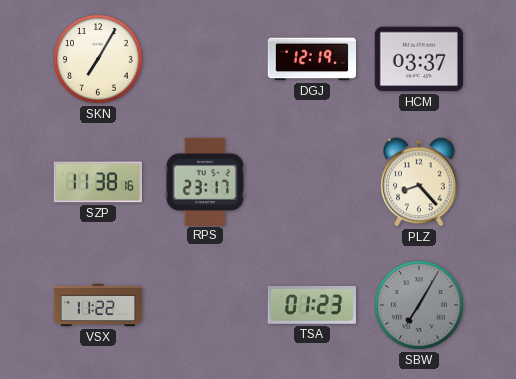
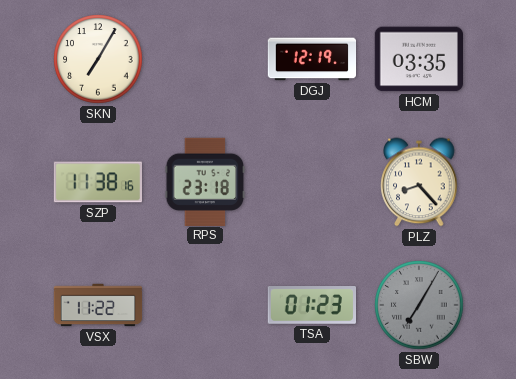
HCM: 03:37 -> 03:35
RPS: 23:17 -> 23:18
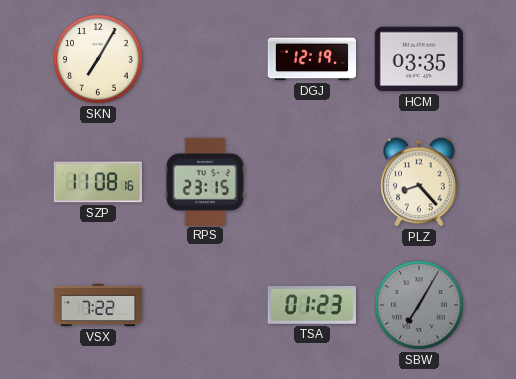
SZP: 11:38 -> 11:08
RPS: 23:18 -> 23:15
VSX: 11:22 -> 7:22
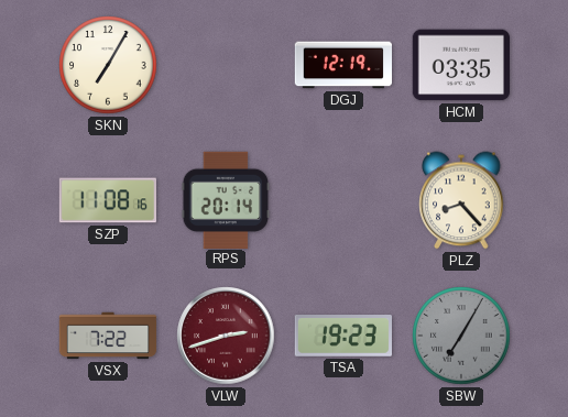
RPS: 23:15 -> 20:14
VLW: none -> 2:42
TSA: 01:23 -> 19:23
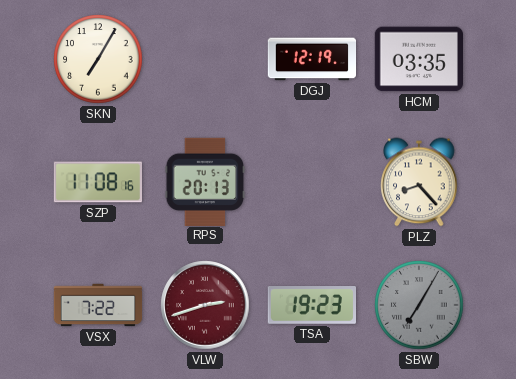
RPS: 20:14 -> 20:13
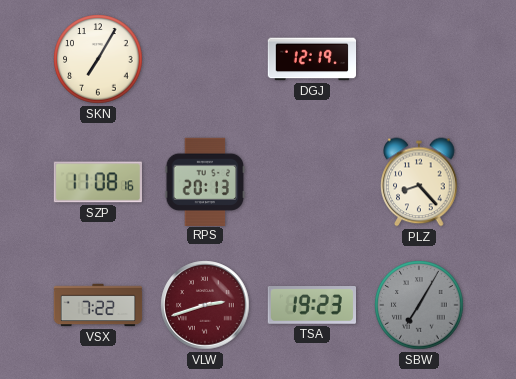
HCM: 03:35 -> none
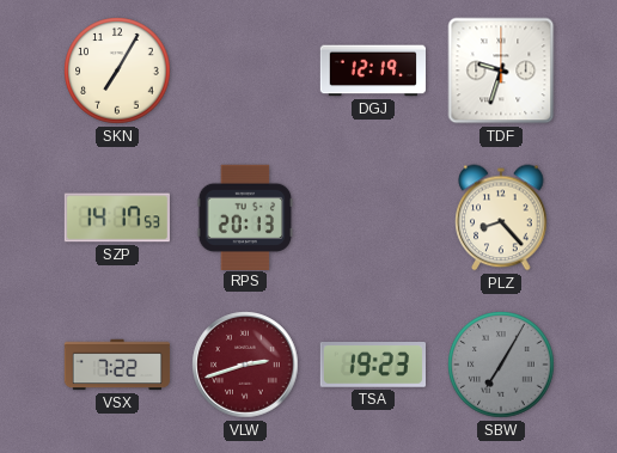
TDF: none -> 9:33
SZP: 11:08 -> 14:17
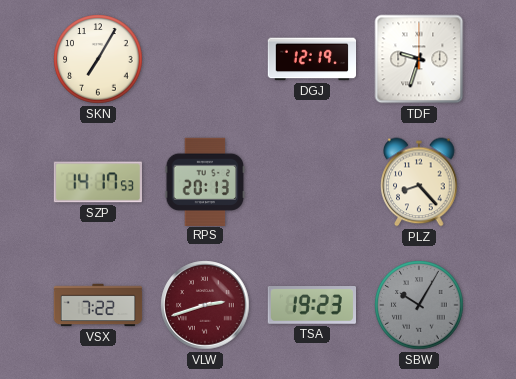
SBW: 7:05 -> 10:05
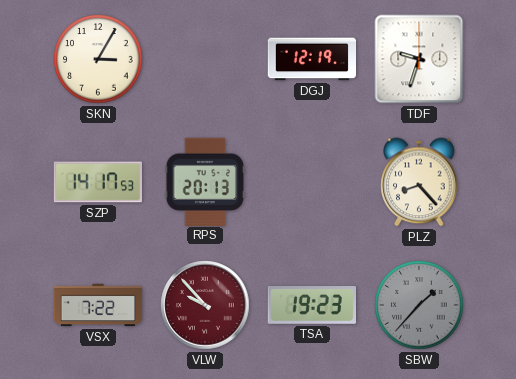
SKN: 7:05 -> 3:05
VLW: 2:42 -> 9:53
SBW: 10:05 -> 1:37
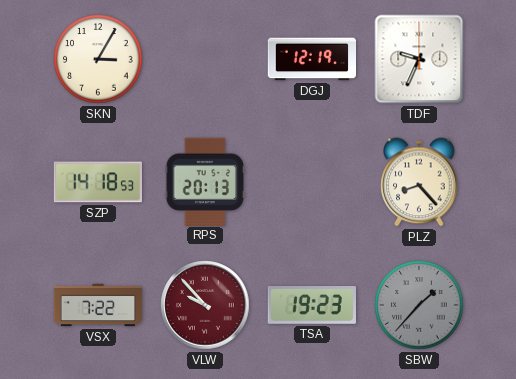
TDF: 9:33 -> 9:34
SZP: 14:17 -> 14:18
